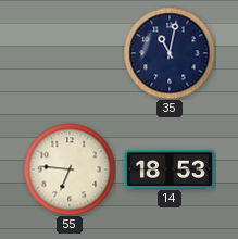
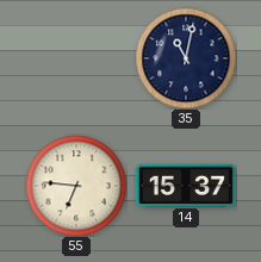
14: 18:53 -> 15:37
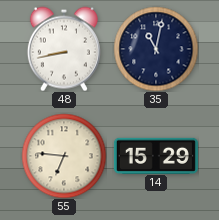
48: none -> 8:43
14: 15:37 -> 15:29
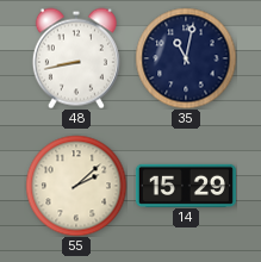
55: 6:46 -> 2:08
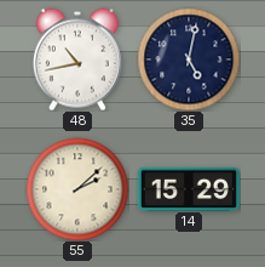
48: 8:43 -> 10:43
35: 11:02 -> 5:02
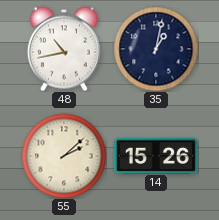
35: 5:02 -> 1:02
14: 15:29 -> 15:26
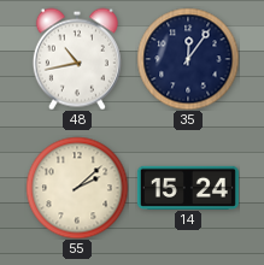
35: 1:02 -> 12:06
14: 15:26 -> 15:24
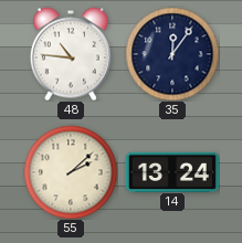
48: 10:43 -> 10:46
14: 15:24 -> 13:24
